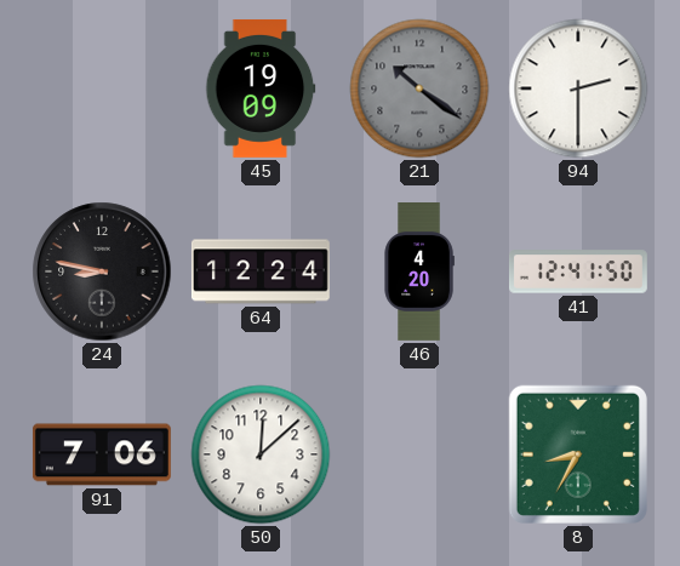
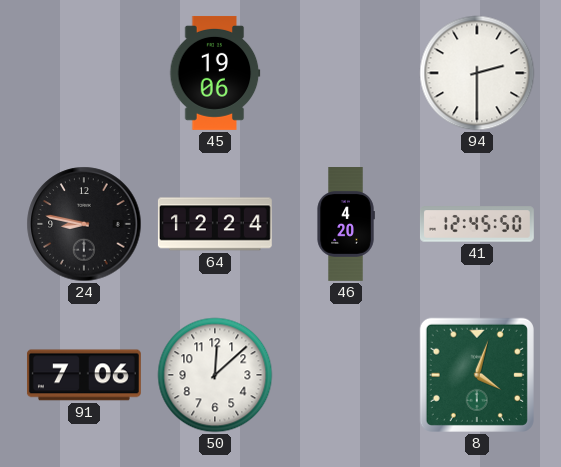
45: 19:09 -> 19:06
21: 10:21 -> none
41: 12:41 -> 12:45
8: 8:35 -> 4:03
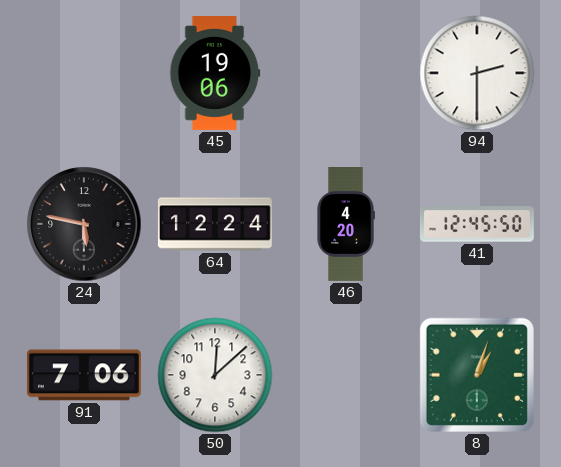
24: 8:47 -> 5:47
8: 4:03 -> 1:03
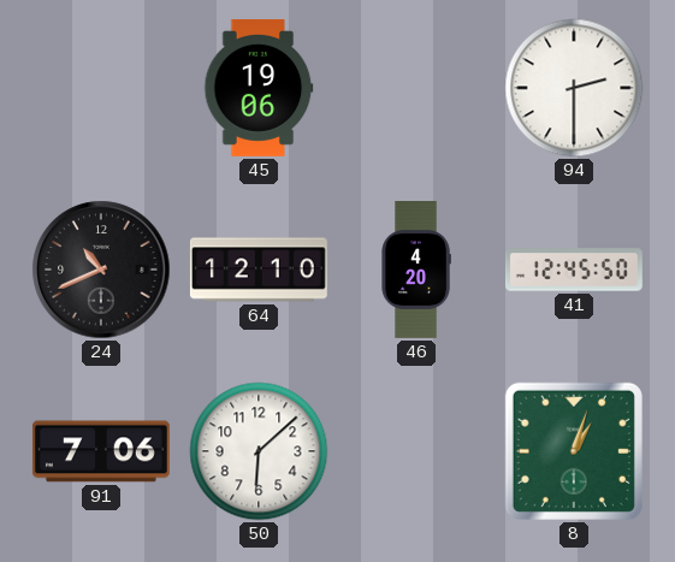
24: 5:47 -> 10:41
64: 12:24 -> 12:10
50: 12:08 -> 6:08
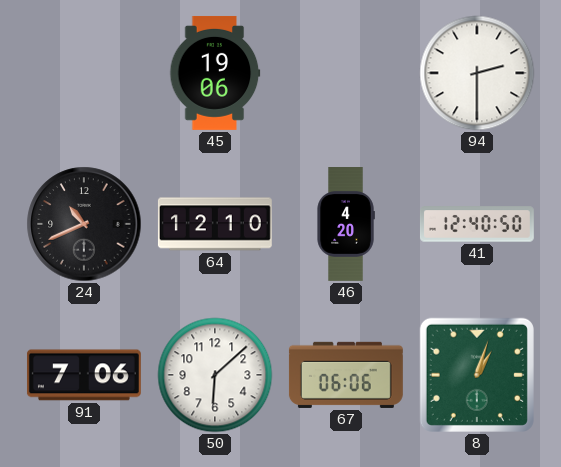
41: 12:45 -> 12:40
67: none -> 06:06
